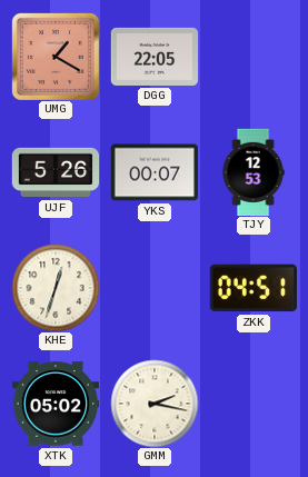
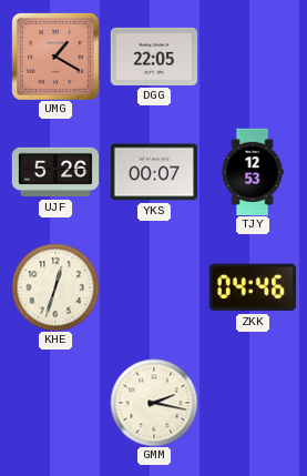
ZKK: 04:51 -> 04:46
XTK: 05:02 -> none
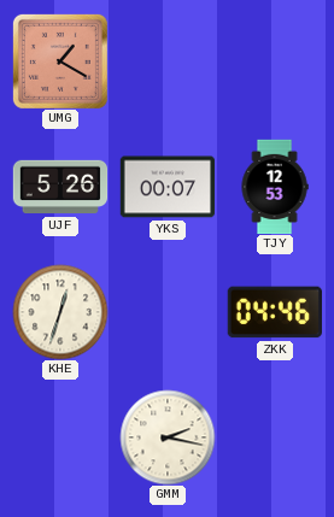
DGG: 22:05 -> none
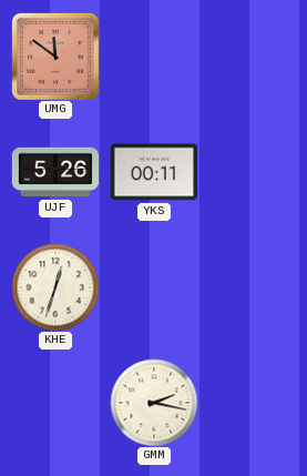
UMG: 1:20 -> 11:51
YKS: 00:07 -> 00:11
TJY: 12:53 -> none
ZKK: 04:46 -> none
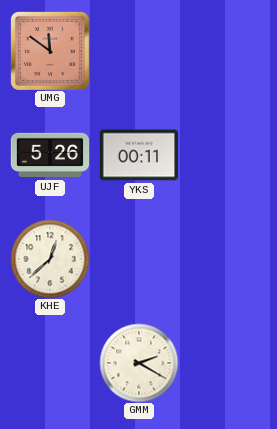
KHE: 12:33 -> 12:38
GMM: 2:17 -> 2:20
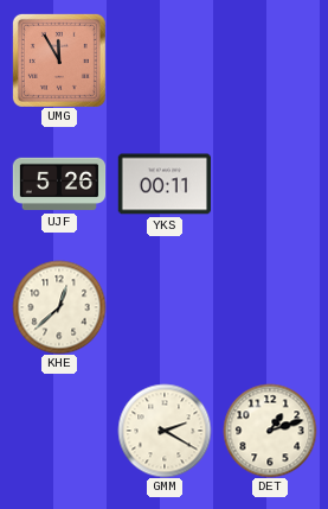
UMG: 11:51 -> 11:55
DET: none -> 1:12
